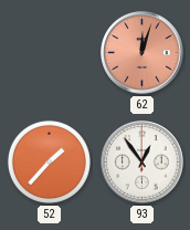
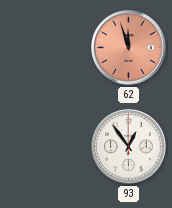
62: 12:03 -> 11:57
52: 1:37 -> none
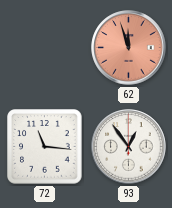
72: none -> 11:16
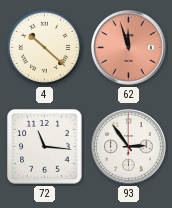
4: none -> 10:22
93: 12:54 -> 2:54
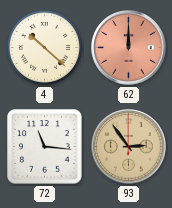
62: 11:57 -> 12:00
93 dial: white -> champagne
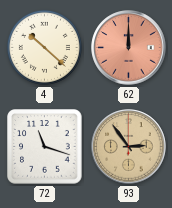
72: 11:16 -> 11:18
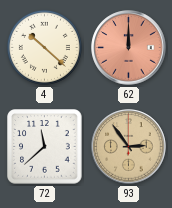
72: 11:18 -> 11:38
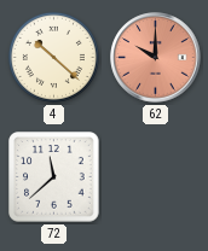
62: 12:00 -> 10:00
93: 2:54 -> none
